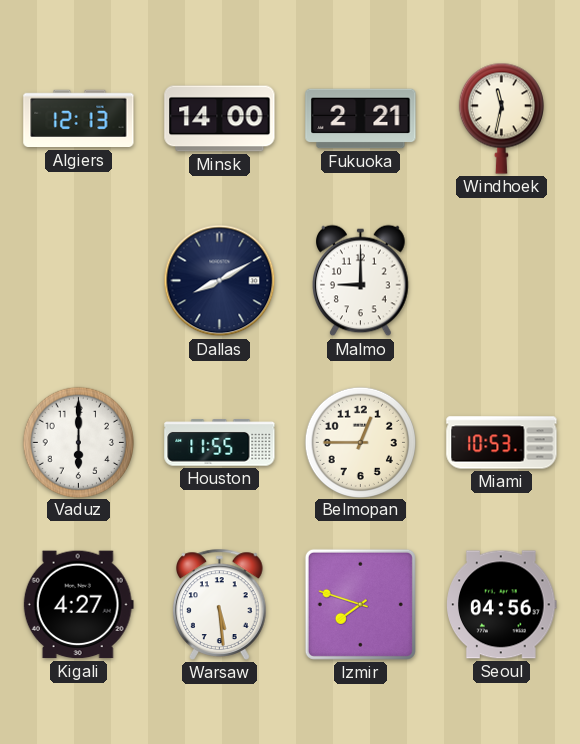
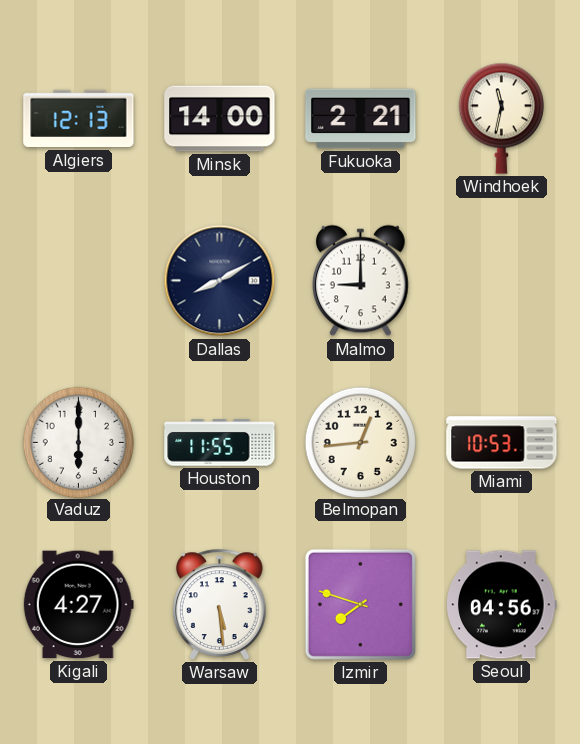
Belmopan: 12:45 -> 12:44
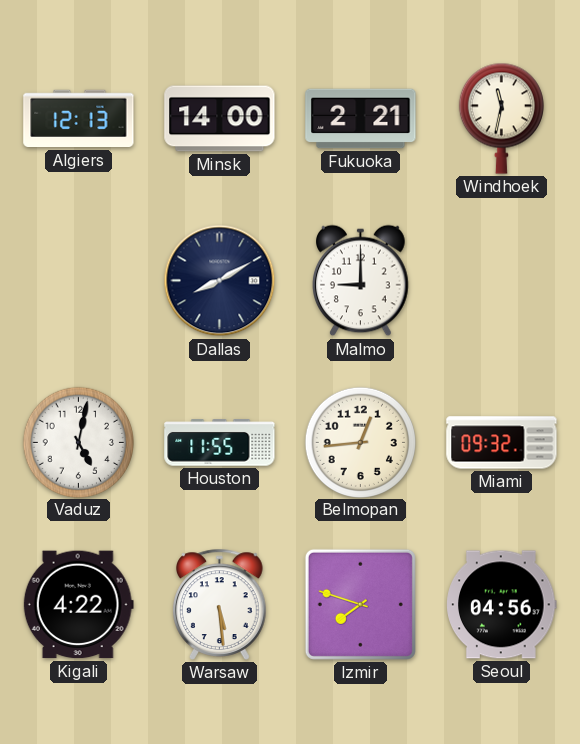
Vaduz: 6:00 -> 5:02
Miami: 10:53 -> 09:32
Kigali: 4:27 -> 4:22
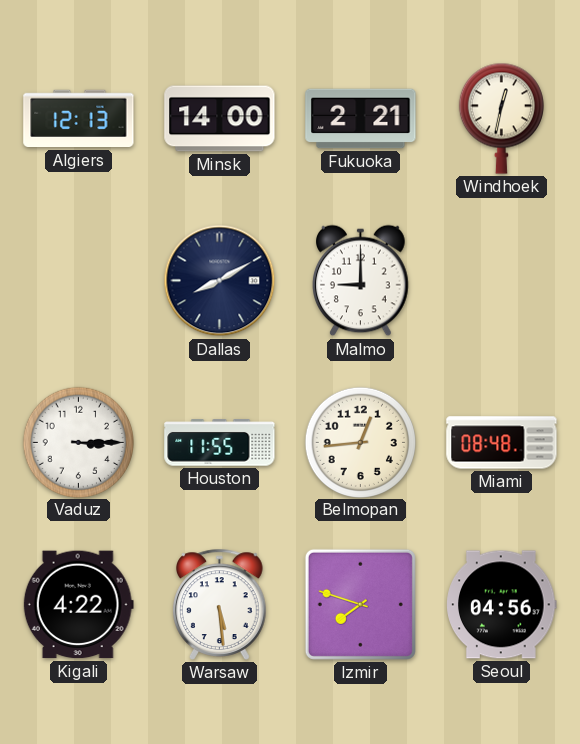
Windhoek: 11:32 -> 12:32
Vaduz: 5:02 -> 3:15
Miami: 09:32 -> 08:48
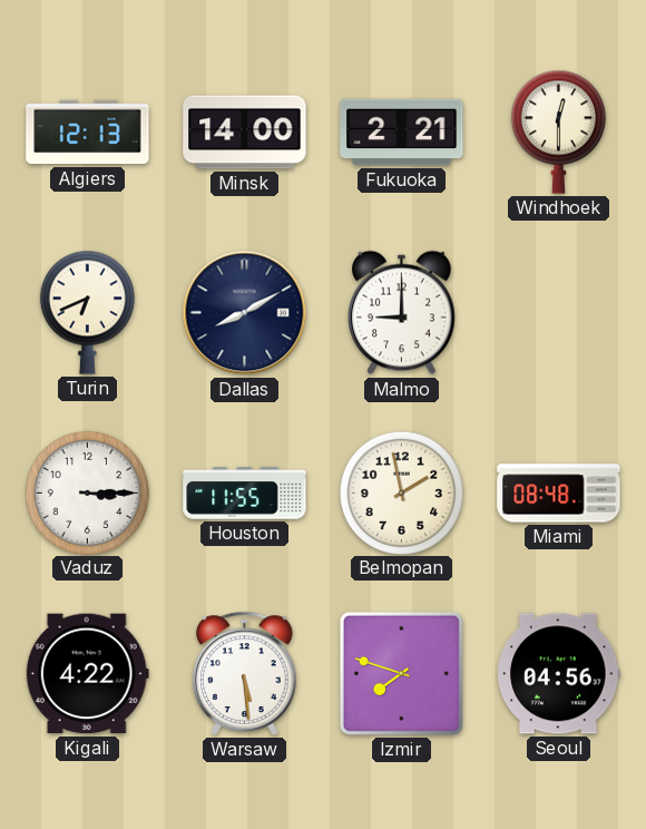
Windhoek: 12:32 -> 12:30
Turin: none -> 6:41
Belmopan: 12:44 -> 1:58
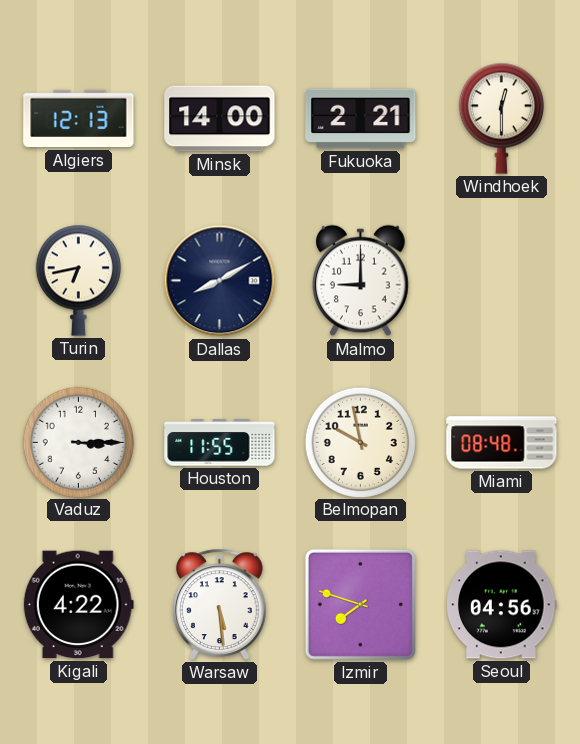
Turin: 6:41 -> 6:43
Belmopan: 1:58 -> 9:58
